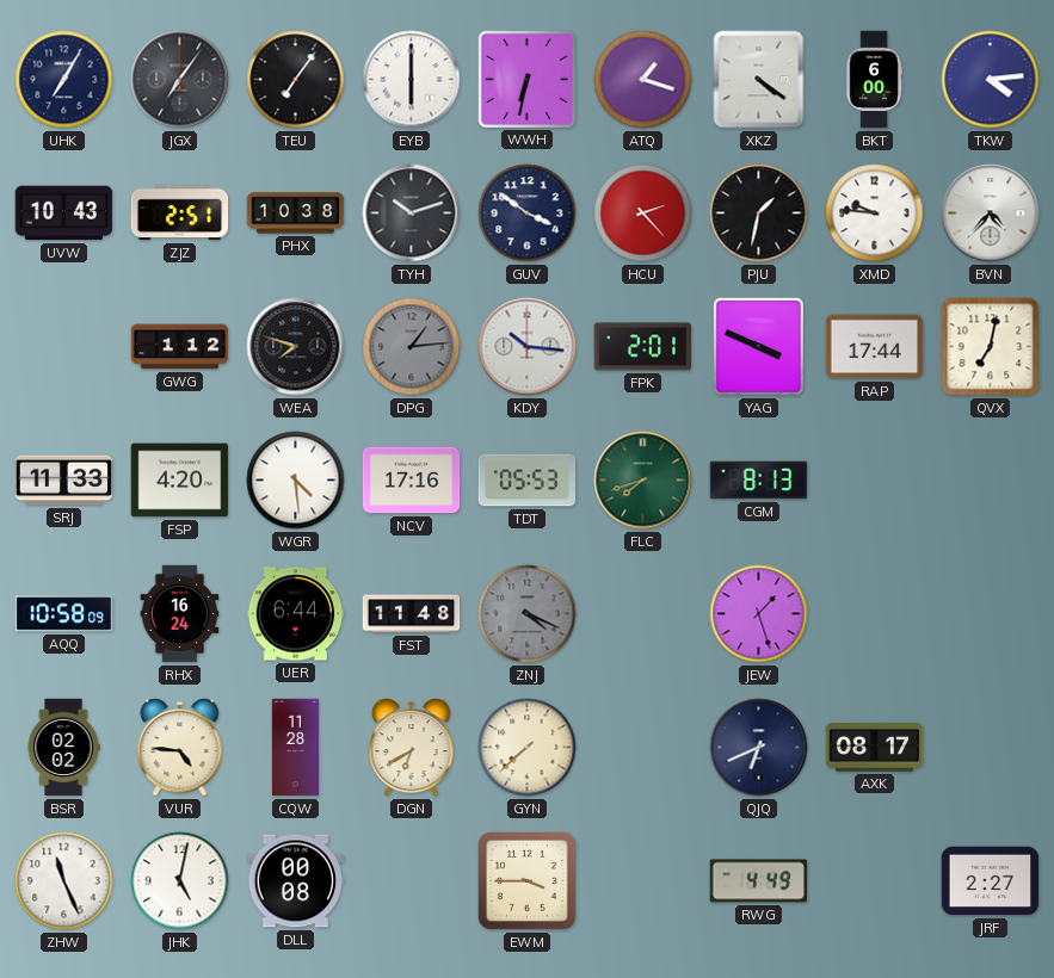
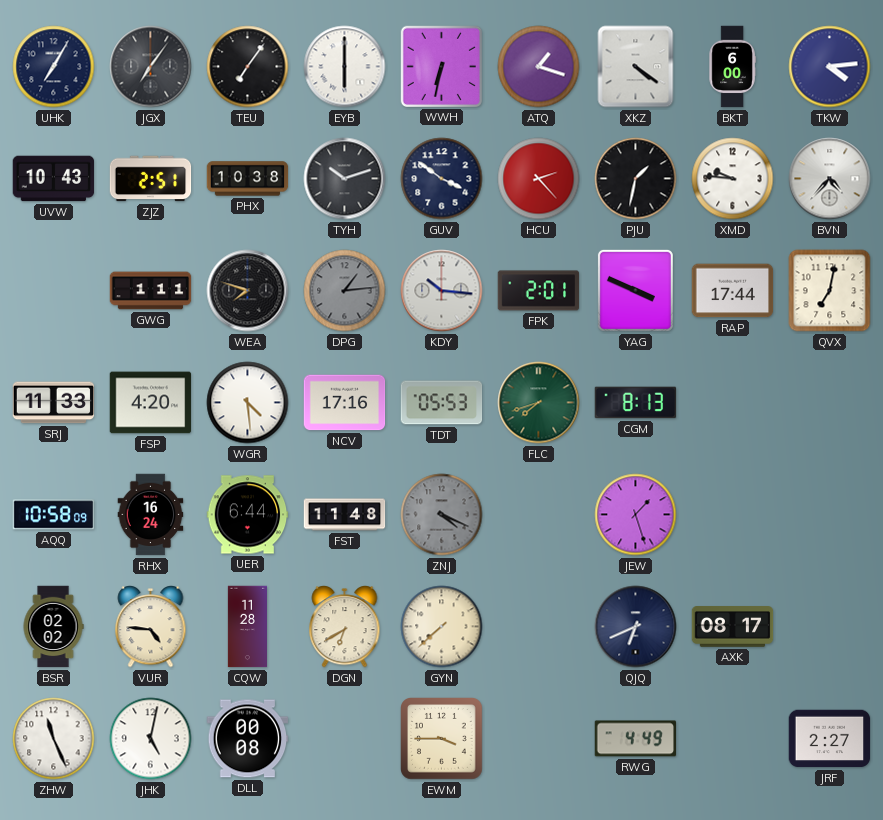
GWG: 1:12 -> 1:11
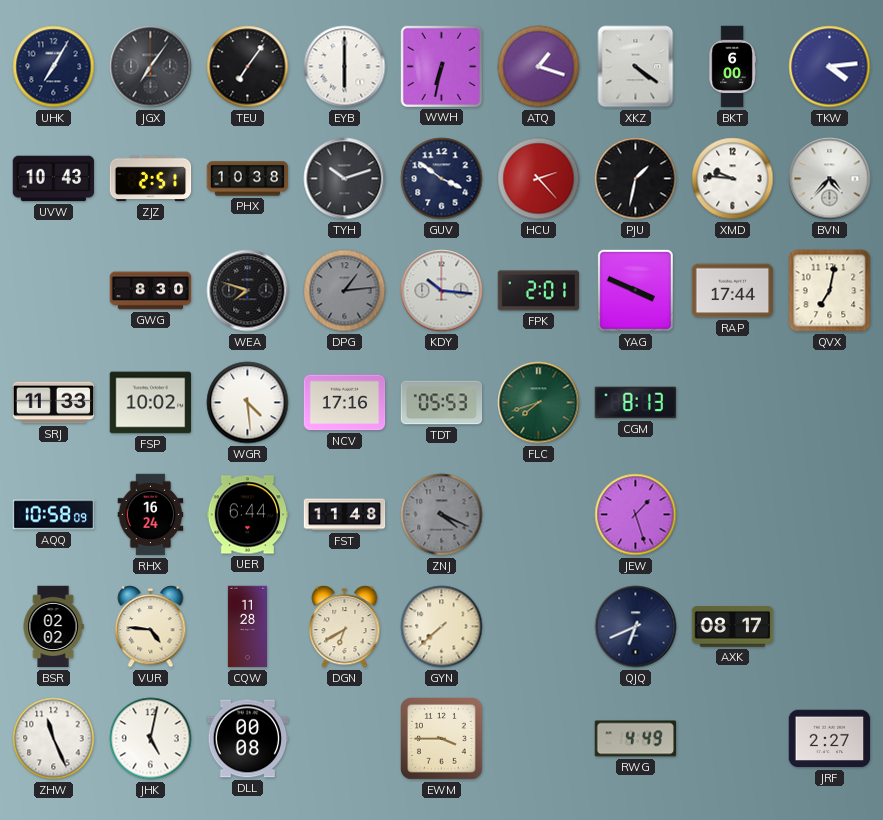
GWG: 1:11 -> 8:30
FSP: 4:20 -> 10:02
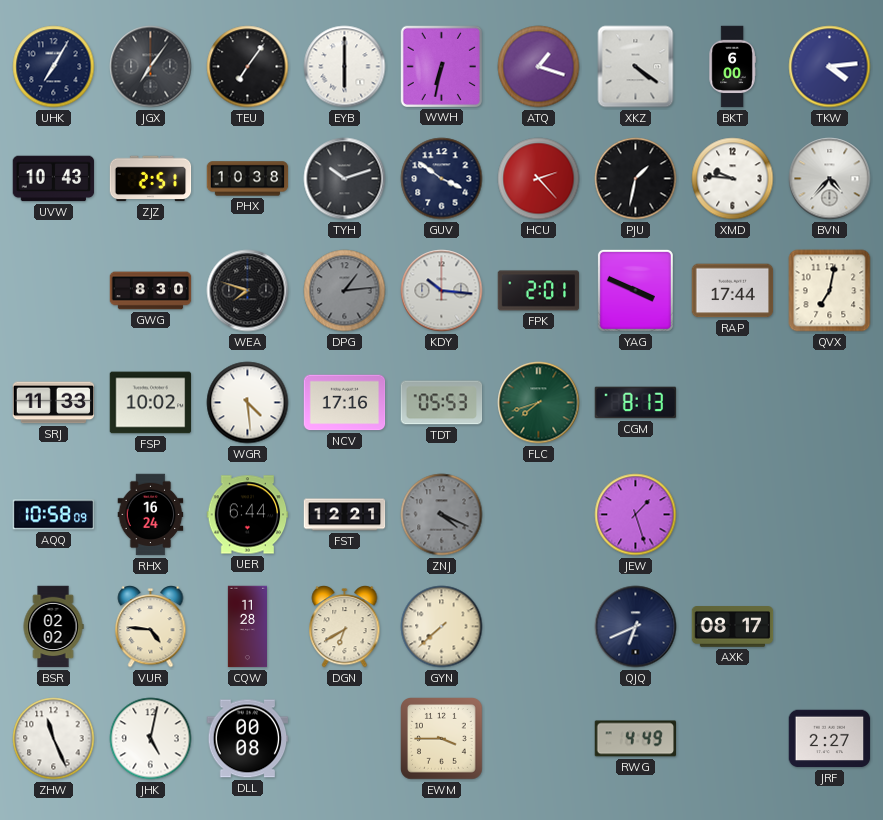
FST: 11:48 -> 12:21
